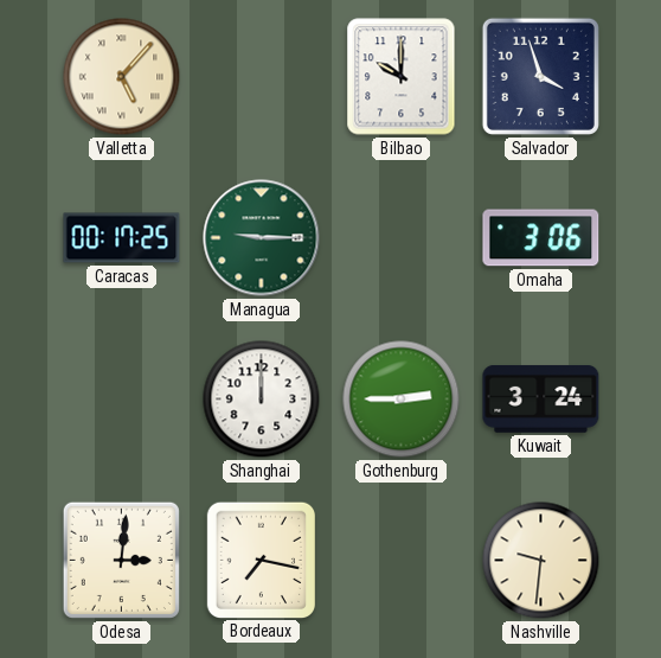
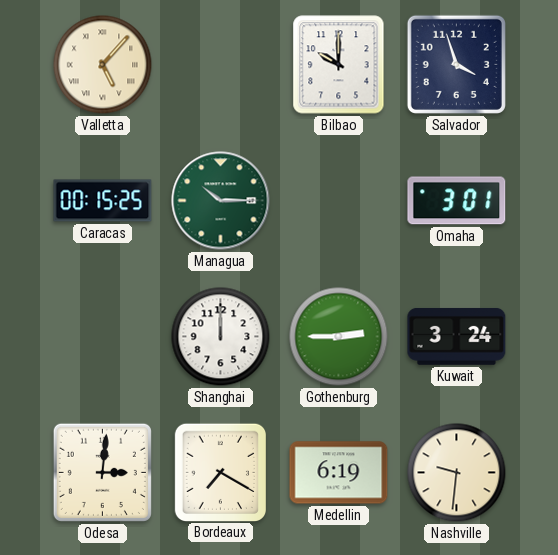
Caracas: 00:17 -> 00:15
Managua: 9:15 -> 10:15
Omaha: 3:06 -> 3:01
Bordeaux: 7:17 -> 7:20
Medellin: none -> 6:19
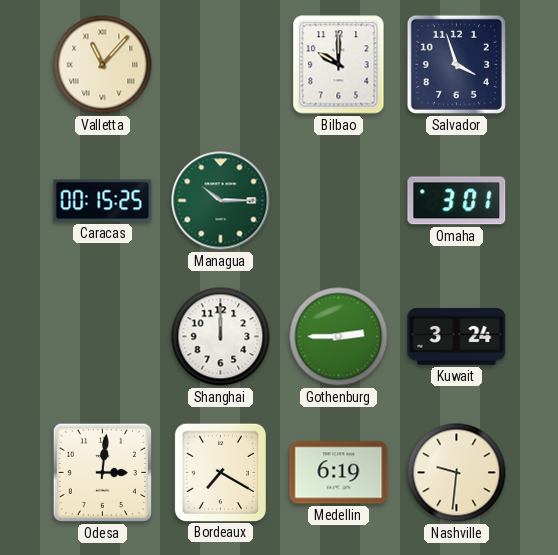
Valletta: 5:07 -> 11:07
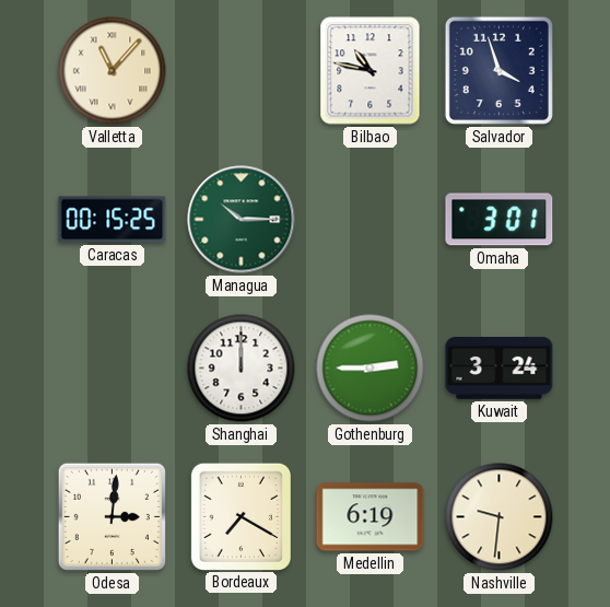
Bilbao: 10:00 -> 10:47
